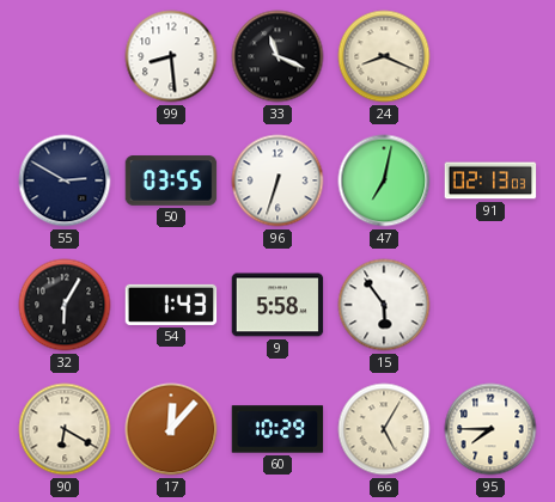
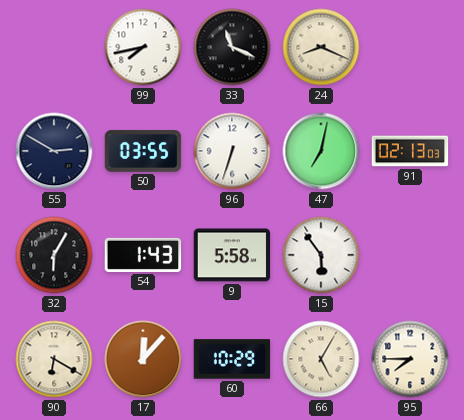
99: 8:29 -> 7:43
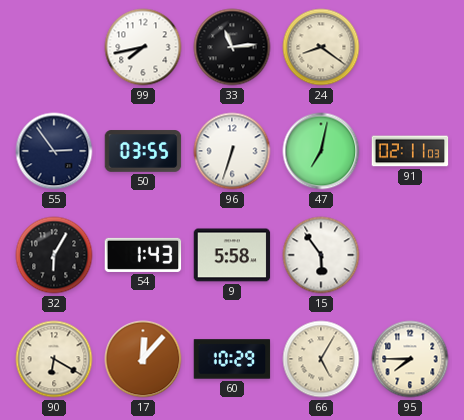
33: 11:19 -> 11:14
24: 8:19 -> 8:21
55: 2:50 -> 2:54
91: 02:13 -> 02:11
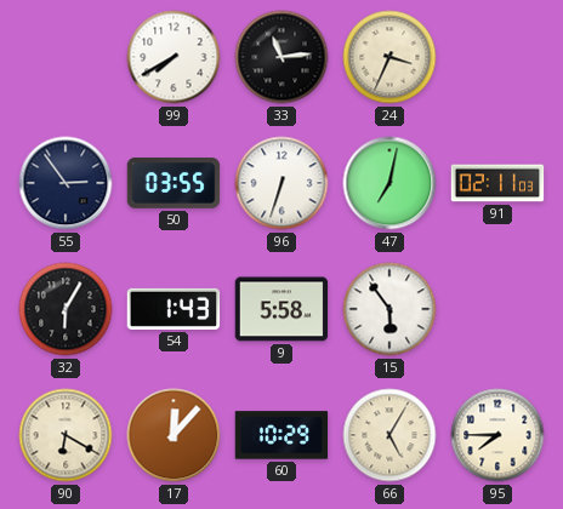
99: 7:43 -> 7:40
24: 8:21 -> 3:34
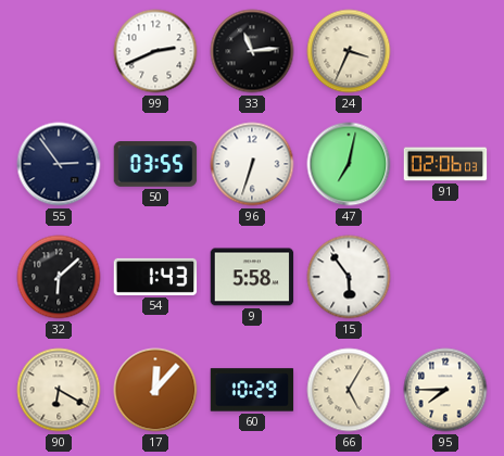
99: 7:40 -> 2:41
91: 02:11 -> 02:06
32: 6:05 -> 6:08
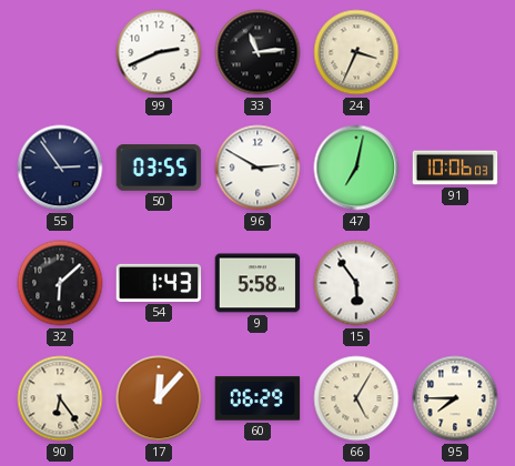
96: 6:33 -> 2:50
91: 02:06 -> 10:06
90: 6:20 -> 6:24
60: 10:29 -> 06:29
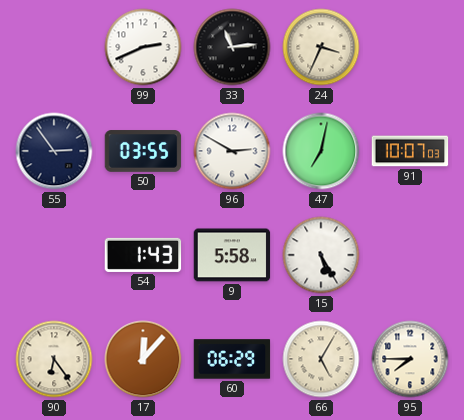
91: 10:06 -> 10:07
32: 6:08 -> none
15: 5:54 -> 5:25
